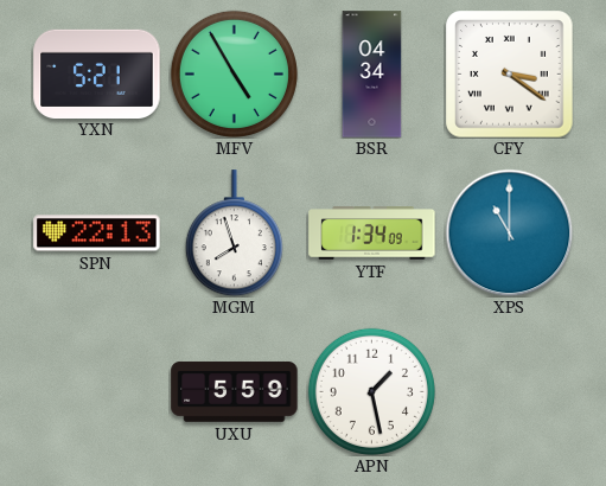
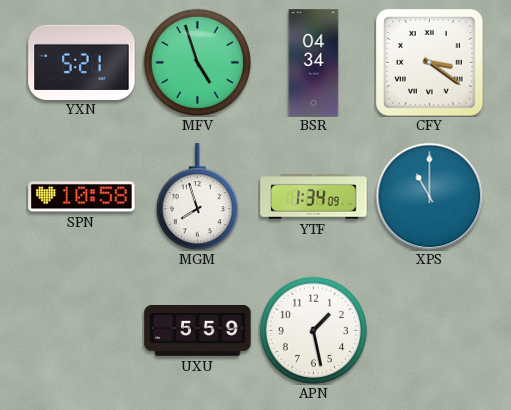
MFV: 4:55 -> 4:57
SPN: 22:13 -> 10:58
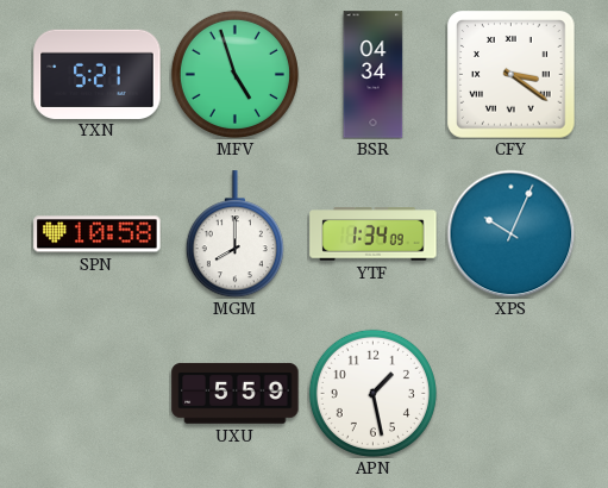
MGM: 7:57 -> 8:00
XPS: 11:00 -> 10:04
